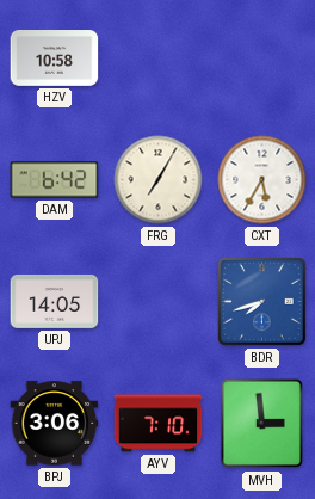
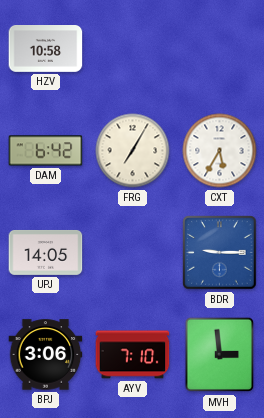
BDR: 7:42 -> 9:15
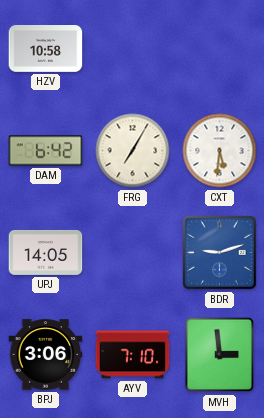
CXT: 5:35 -> 5:31
BDR: 9:15 -> 9:12
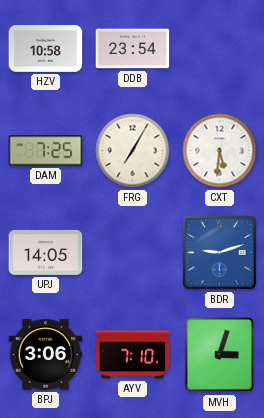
DDB: none -> 23:54
DAM: 6:42 -> 7:25
MVH: 2:59 -> 3:03
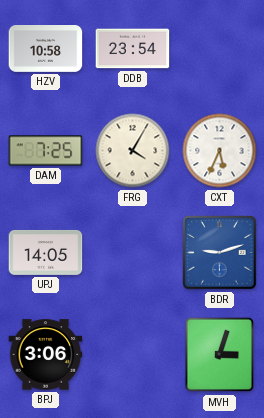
FRG: 7:05 -> 4:05
CXT: 5:31 -> 5:34
AYV: 7:10 -> none
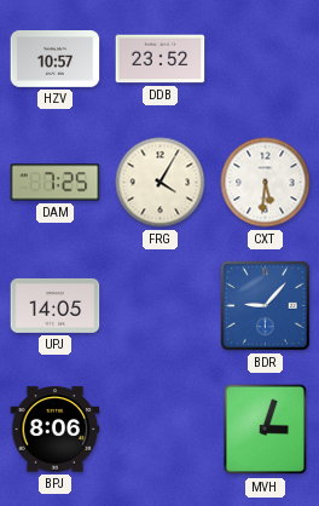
HZV: 10:58 -> 10:57
DDB: 23:54 -> 23:52
CXT: 5:34 -> 5:31
BDR: 9:12 -> 9:07
BPJ: 3:06 -> 8:06
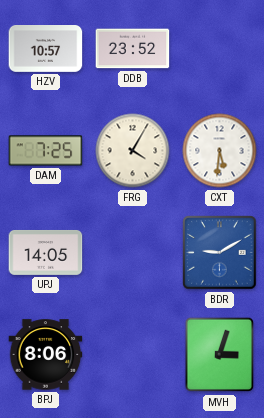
BDR: 9:07 -> 9:10
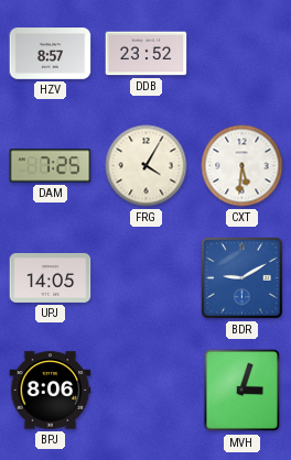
HZV: 10:57 -> 8:57
